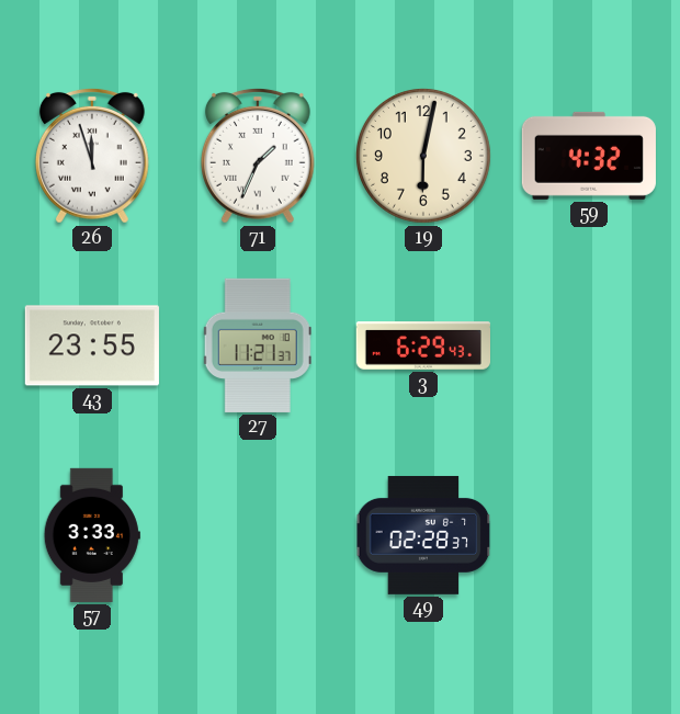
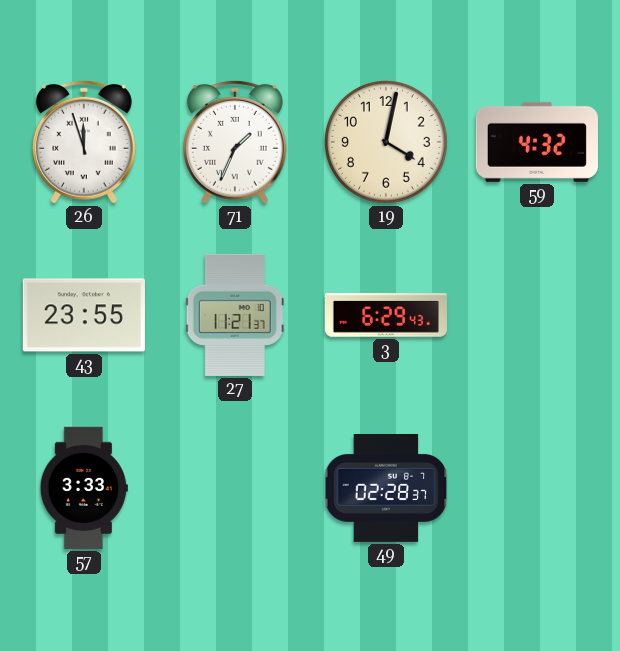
19: 6:02 -> 4:02
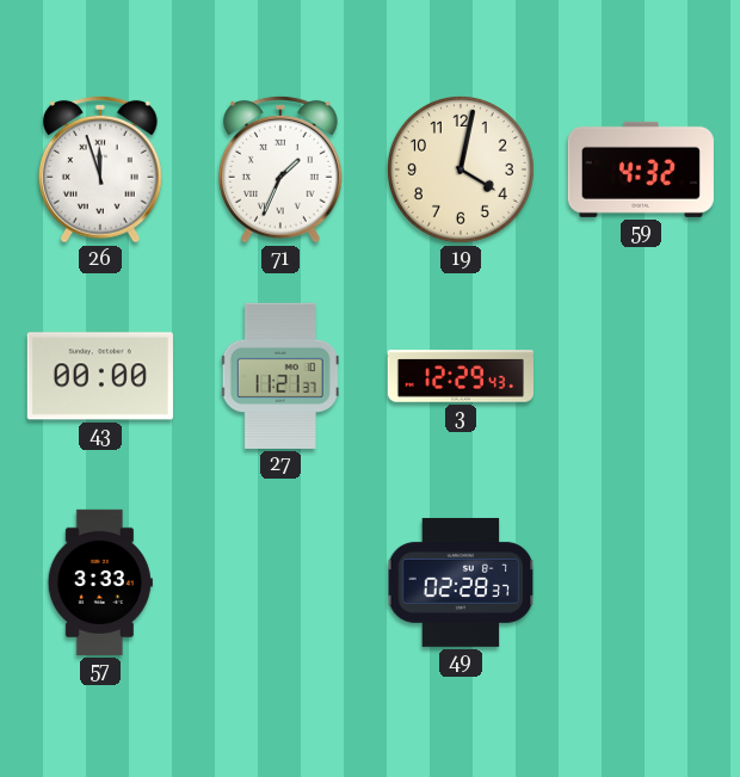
43: 23:55 -> 00:00
3: 6:29 -> 12:29
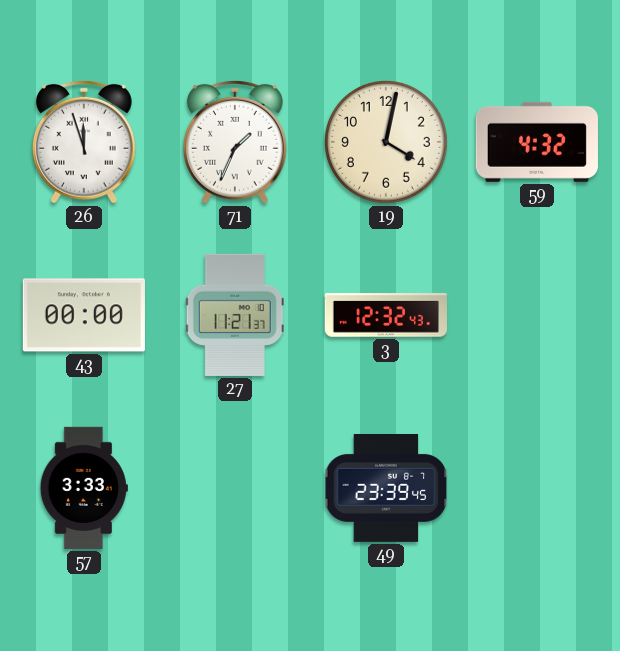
3: 12:29 -> 12:32
49: 02:28 -> 23:39
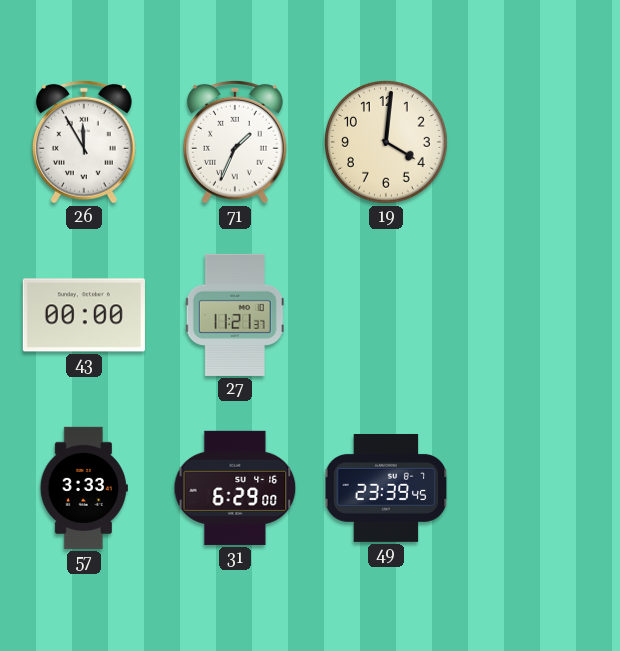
26: 11:57 -> 11:55
19: 4:02 -> 4:01
59: 4:32 -> none
3: 12:32 -> none
31: none -> 6:29
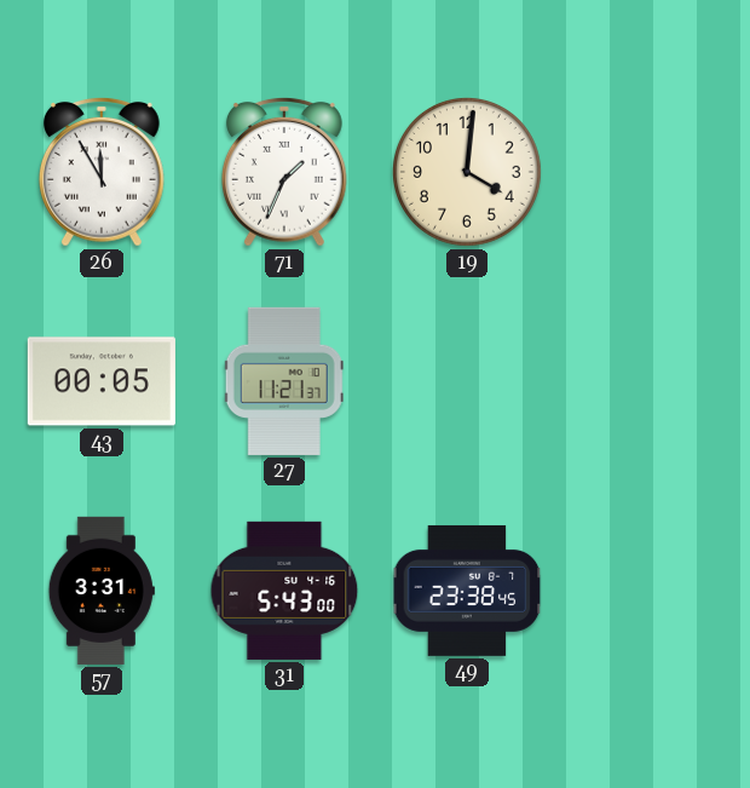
43: 00:00 -> 00:05
57: 3:33 -> 3:31
31: 6:29 -> 5:43
49: 23:39 -> 23:38
